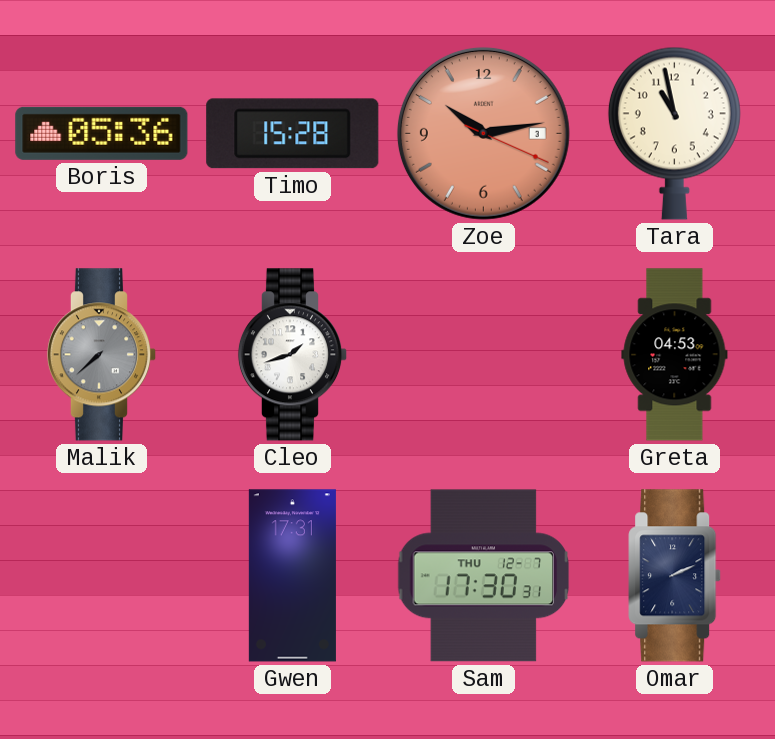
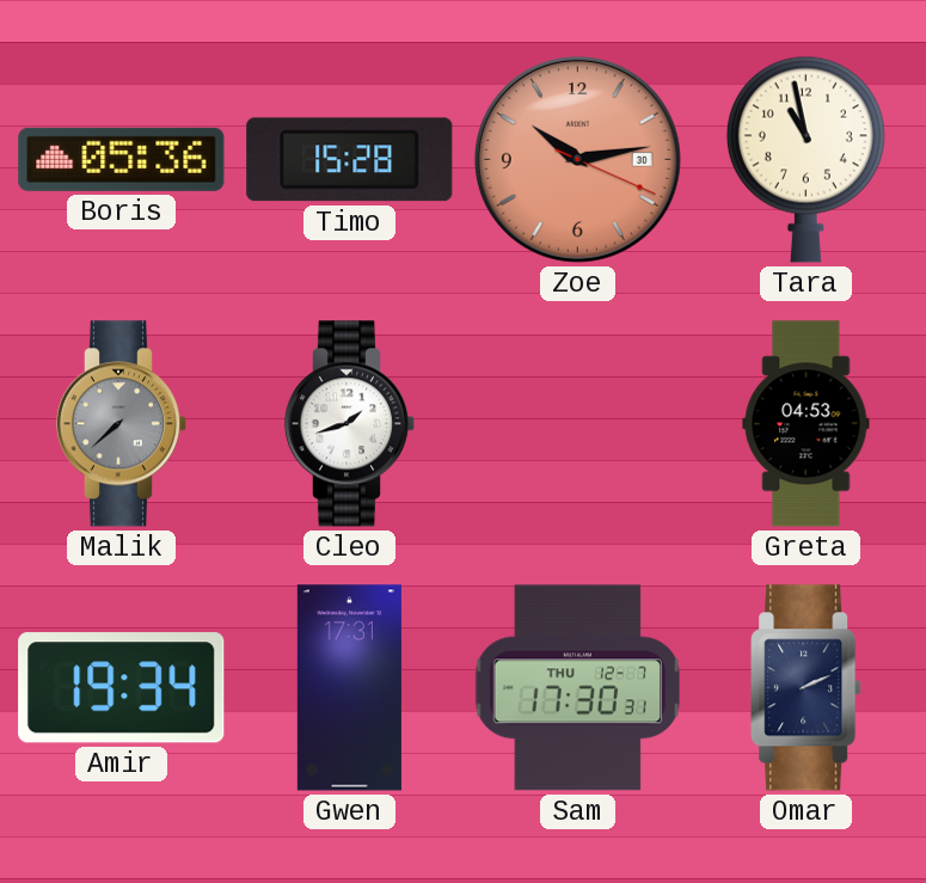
Zoe date: 3 -> 30
Amir: none -> 19:34
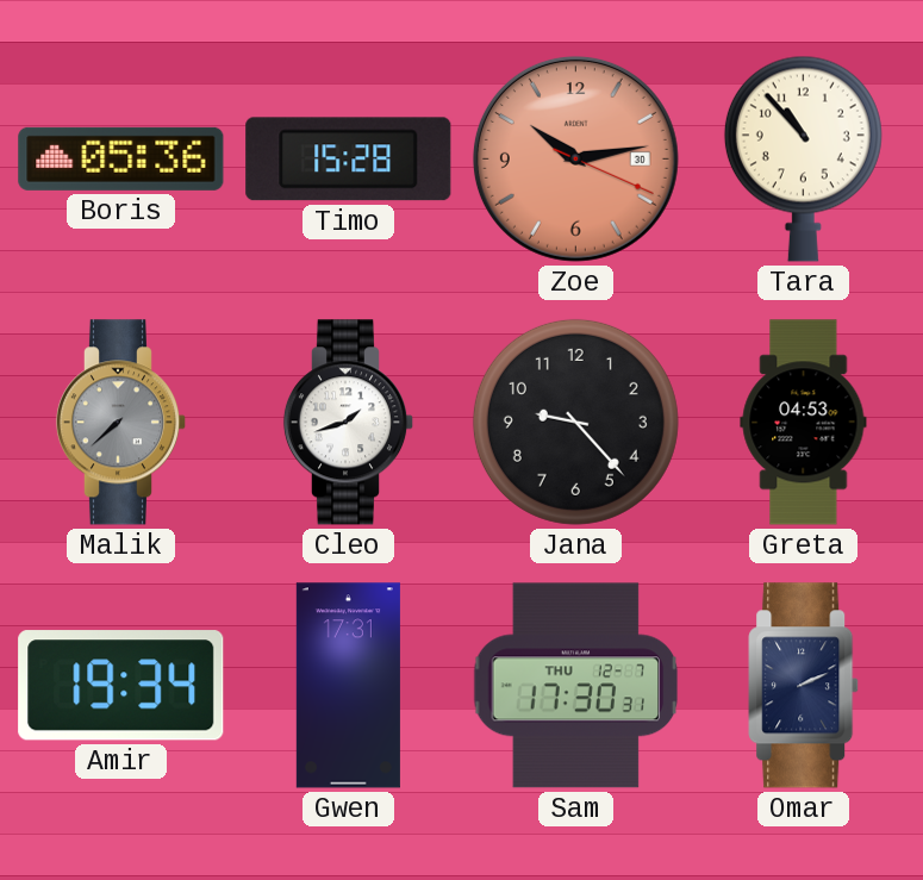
Tara: 10:58 -> 10:53
Jana: none -> 9:23
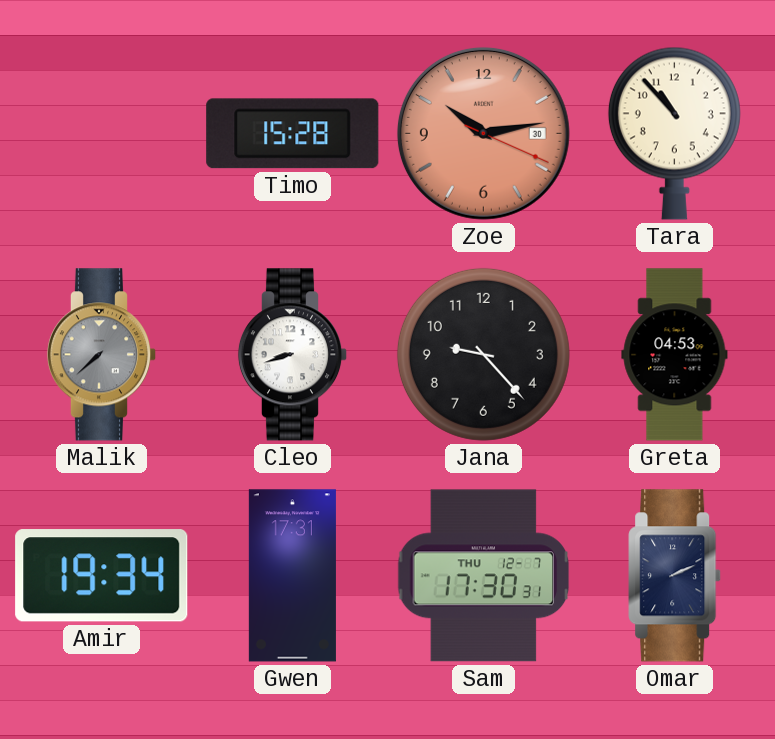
Boris: 05:36 -> none
Cleo: 1:42 -> 8:42
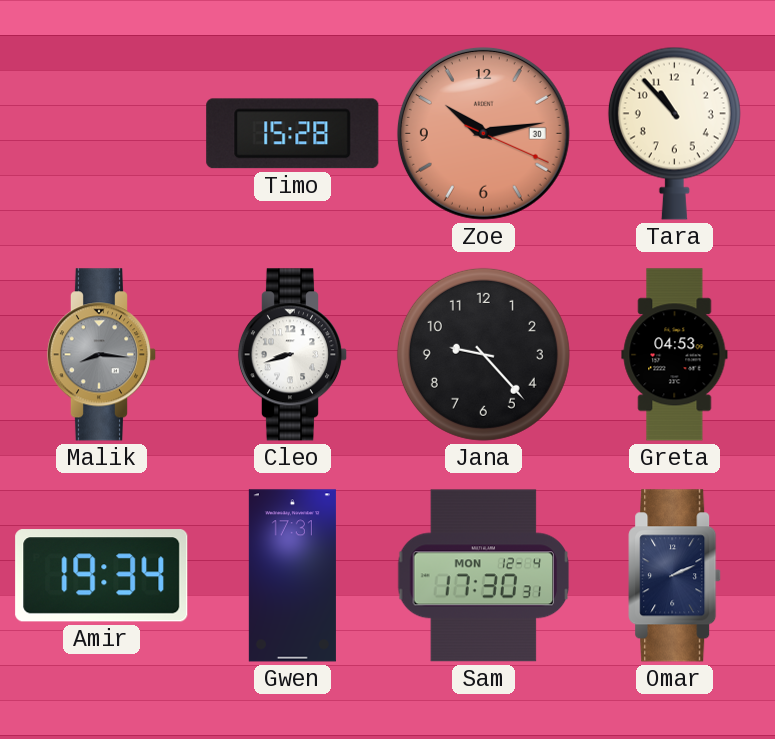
Malik: 7:38 -> 8:16
Sam date: THU 12-7 -> MON 12-4
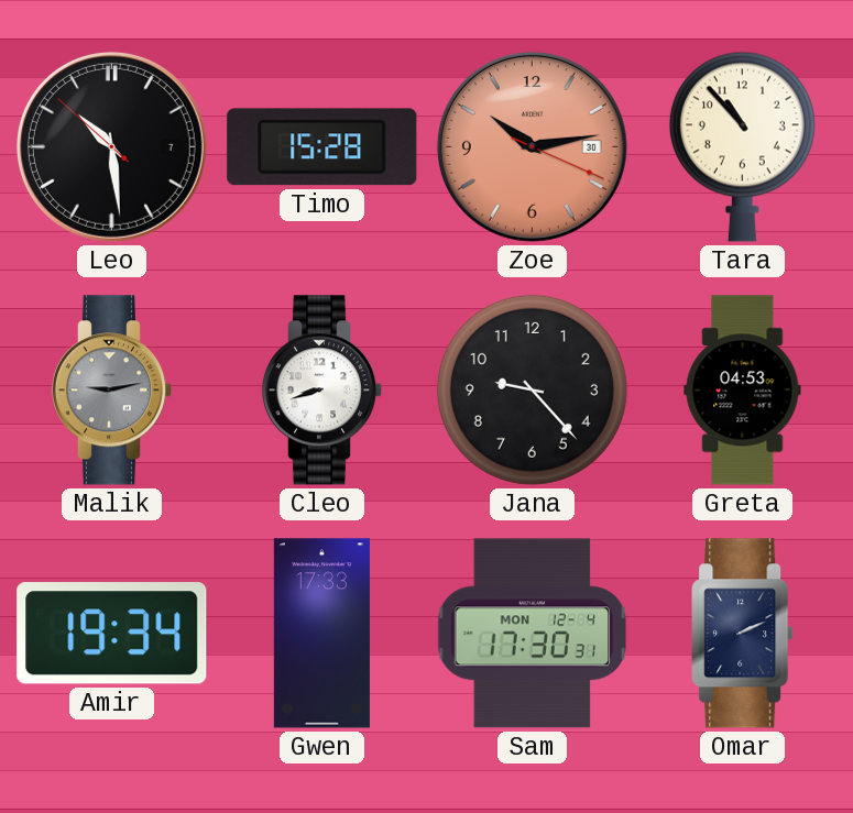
Leo: none -> 10:28
Malik: 8:16 -> 9:13
Gwen: 17:31 -> 17:33
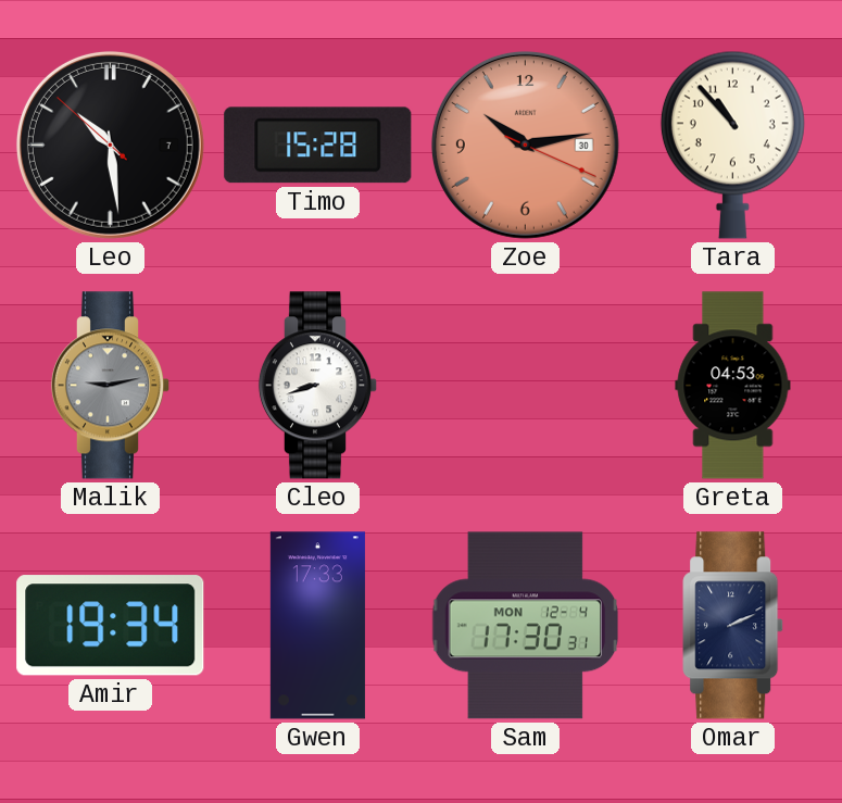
Jana: 9:23 -> none
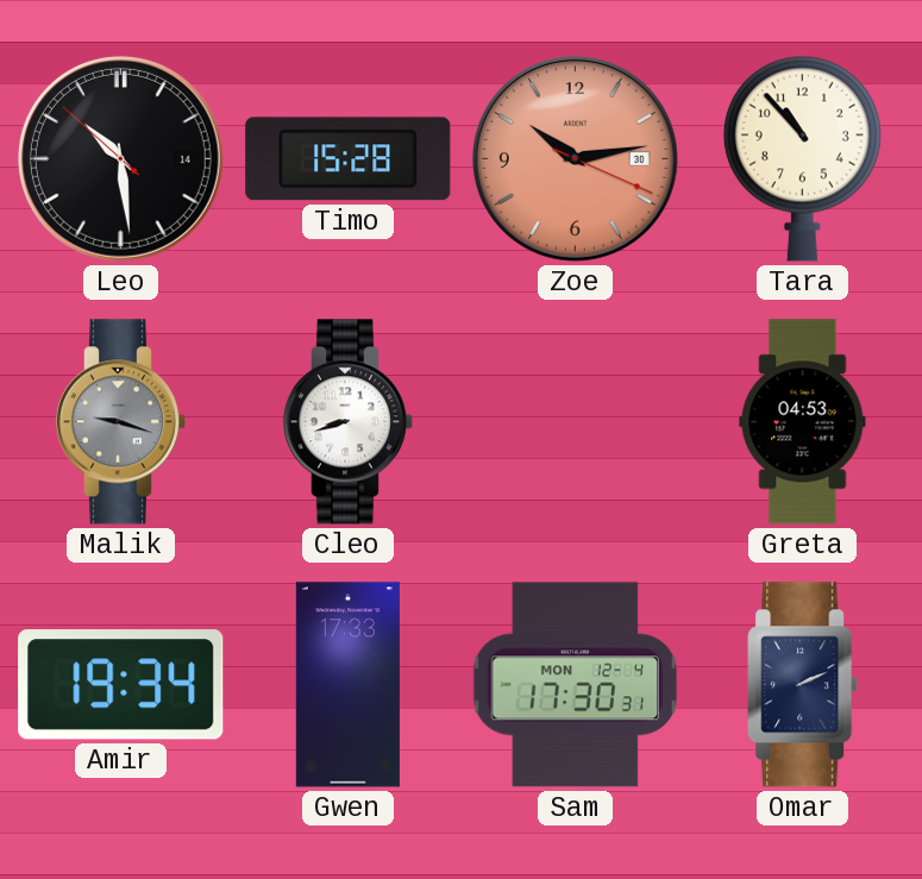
Leo date: 7 -> 14
Malik: 9:13 -> 9:18
